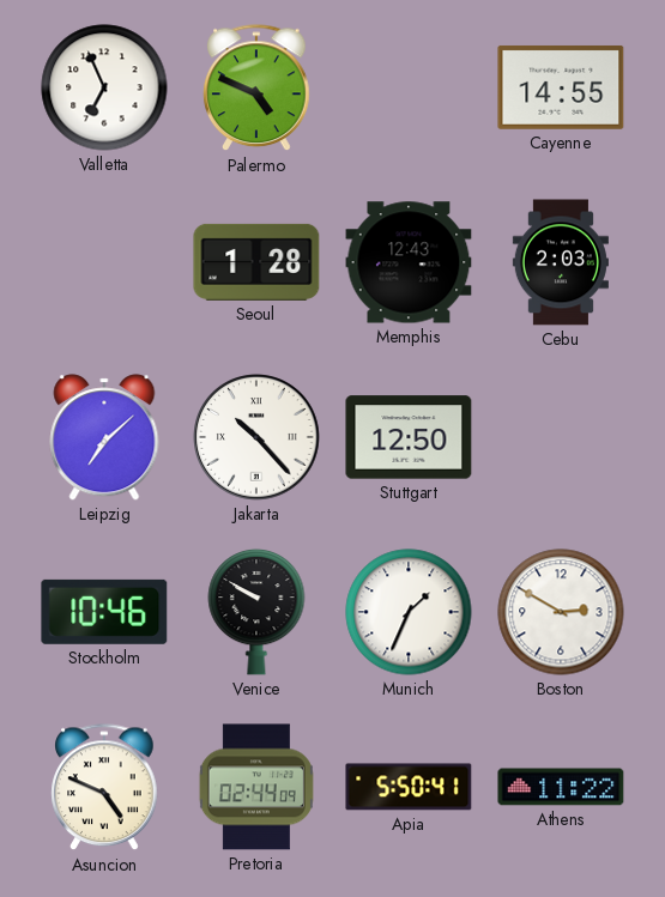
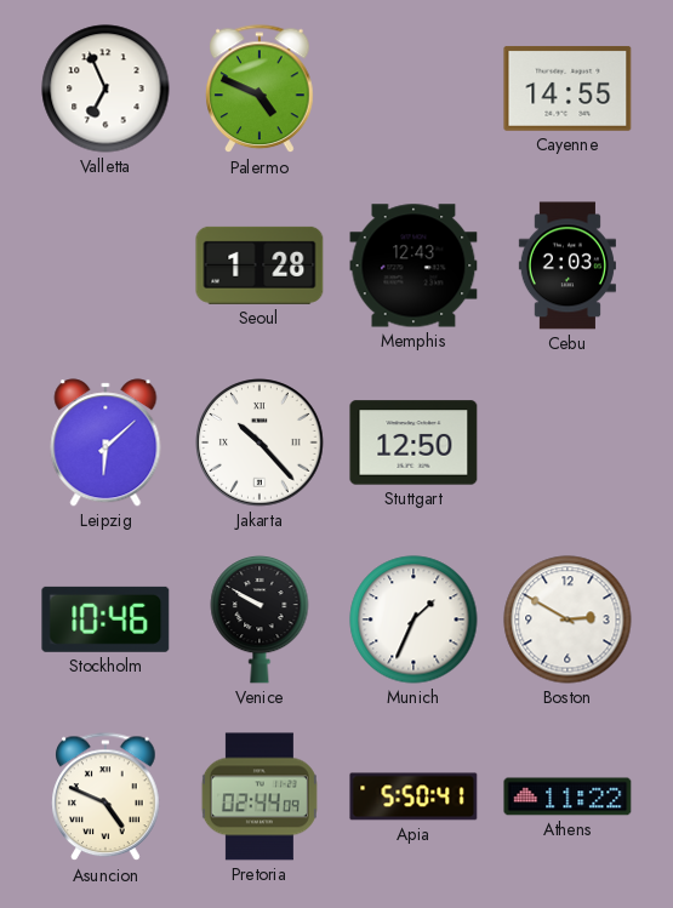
Leipzig: 7:08 -> 6:08
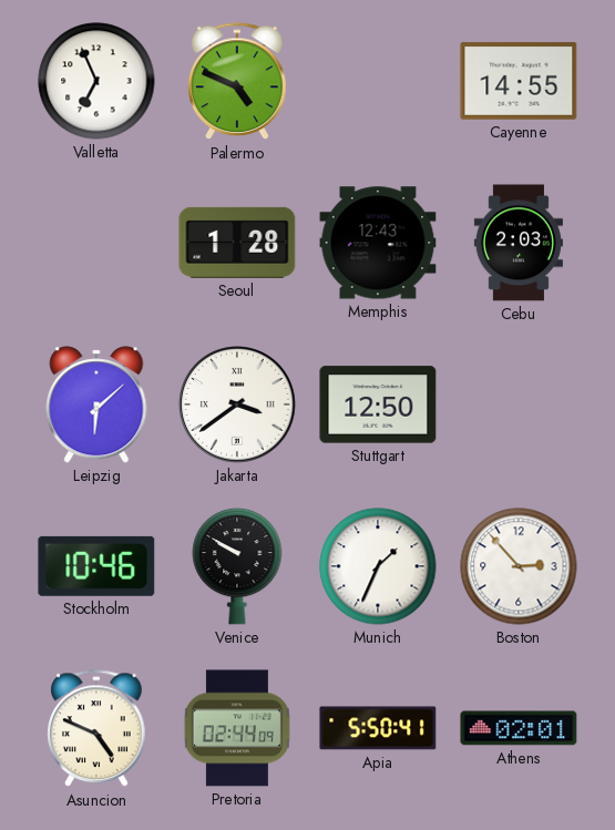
Jakarta: 10:23 -> 3:39
Boston: 2:50 -> 2:53
Athens: 11:22 -> 02:01
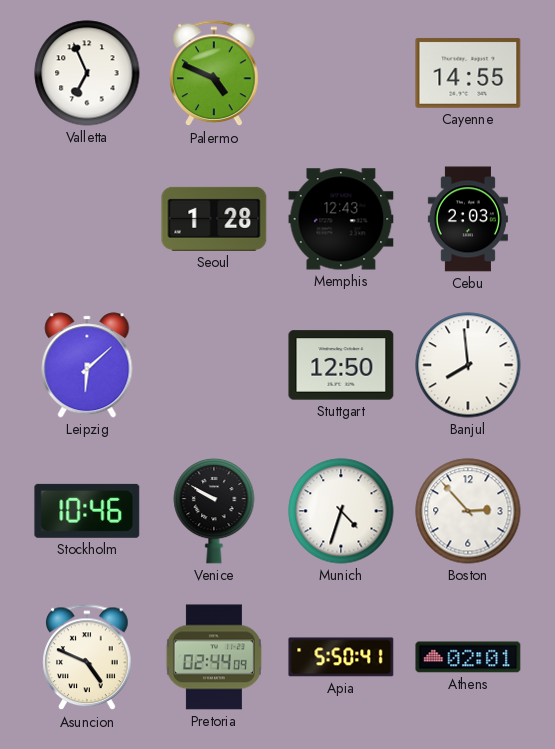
Jakarta: 3:39 -> none
Banjul: none -> 7:59
Munich: 1:34 -> 4:33
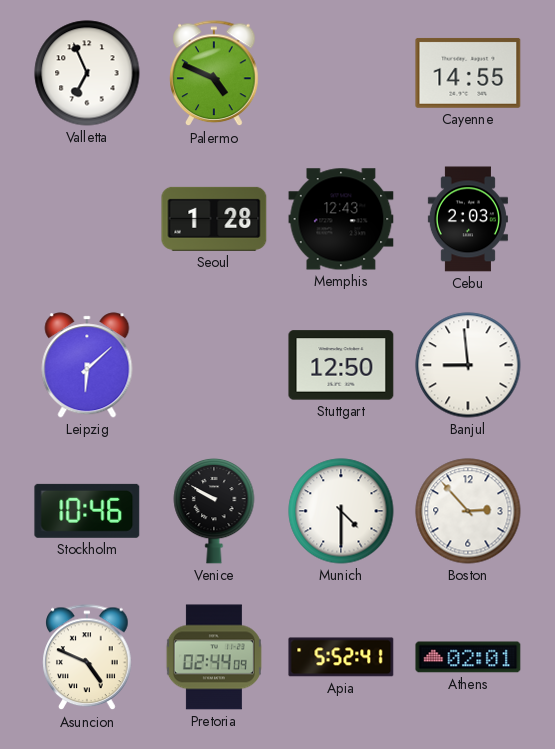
Banjul: 7:59 -> 8:59
Munich: 4:33 -> 4:30
Apia: 5:50 -> 5:52
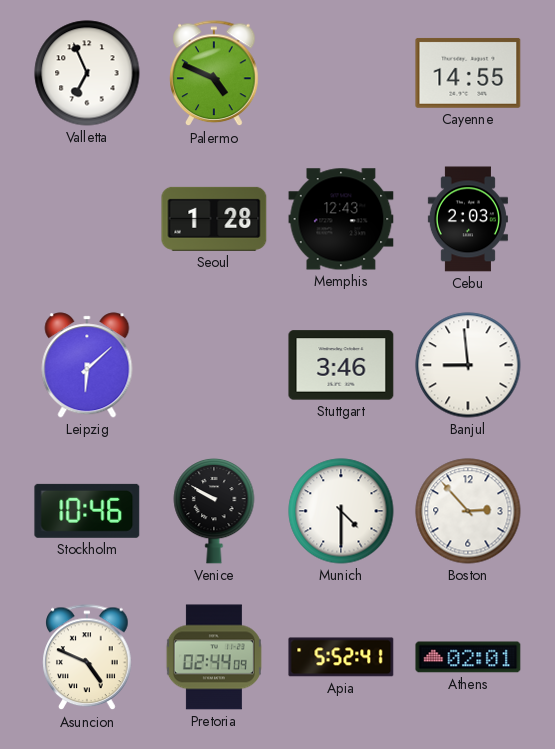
Stuttgart: 12:50 -> 3:46
